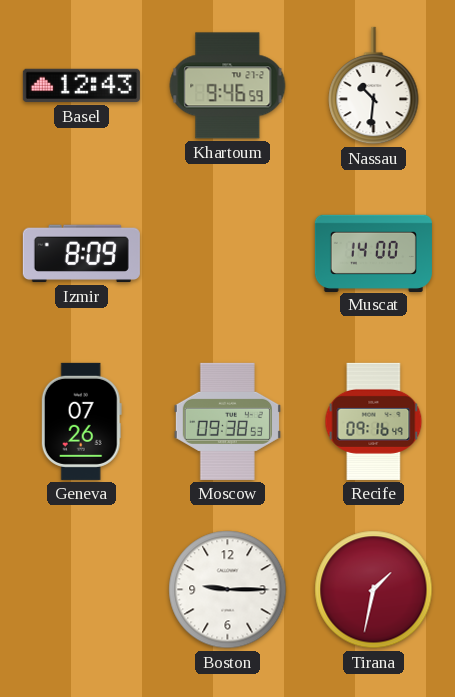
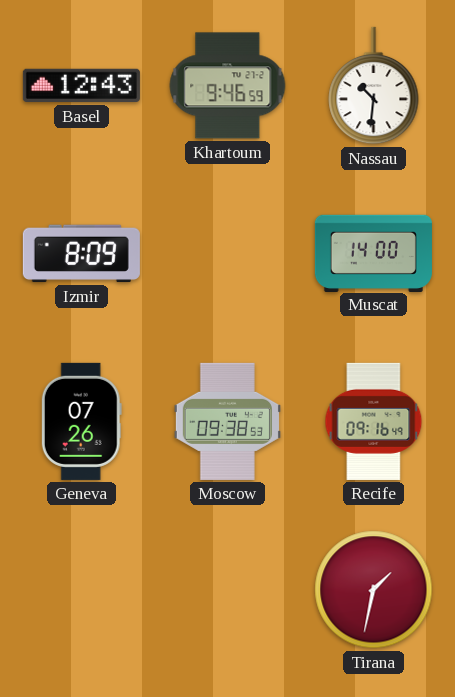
Boston: 9:15 -> none
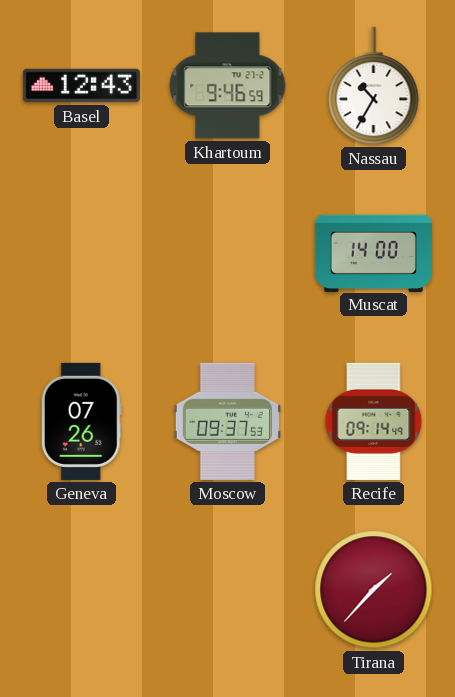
Nassau: 10:31 -> 10:35
Izmir: 8:09 -> none
Moscow: 09:38 -> 09:37
Recife: 09:16 -> 09:14
Tirana: 1:32 -> 1:37
